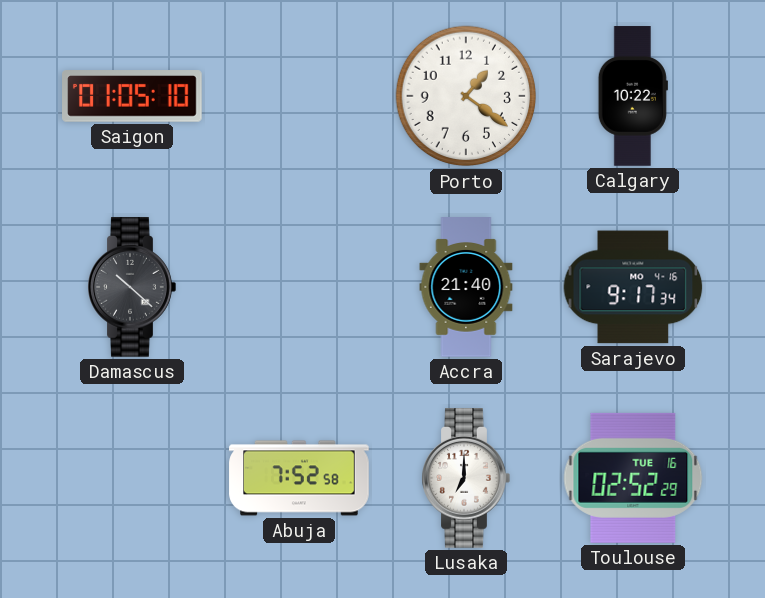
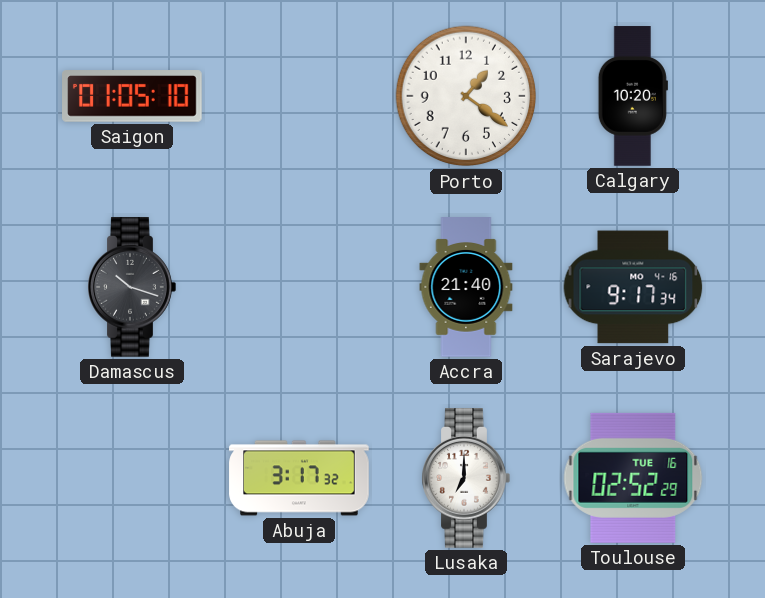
Calgary: 10:22 -> 10:20
Damascus: 10:22 -> 10:18
Abuja: 7:52 -> 3:17
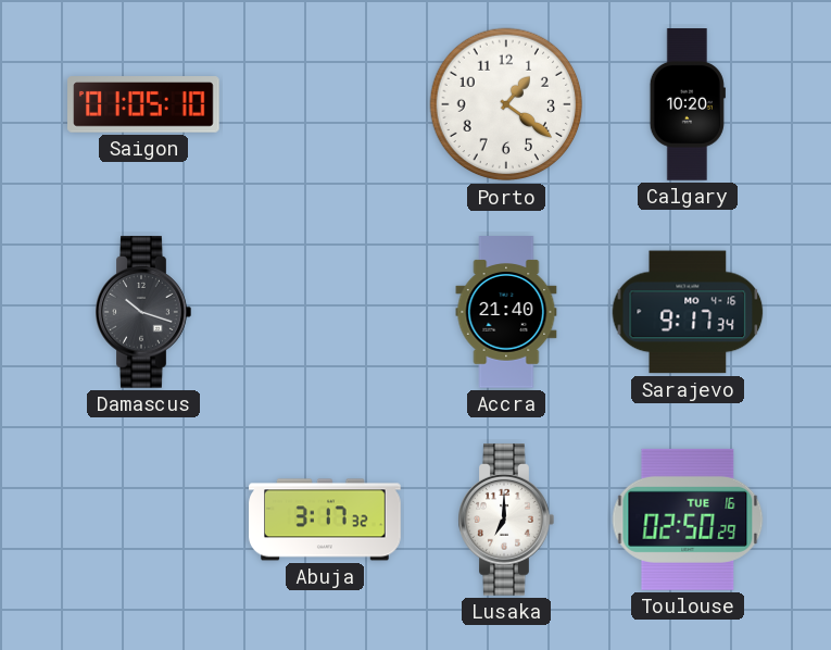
Toulouse: 02:52 -> 02:50
